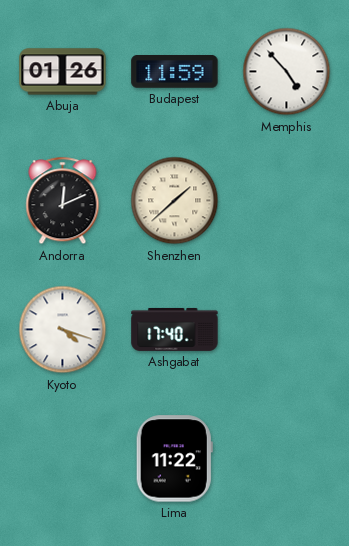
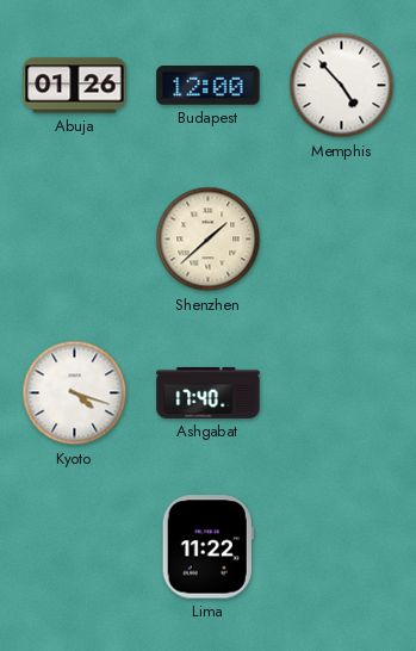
Budapest: 11:59 -> 12:00
Andorra: 12:11 -> none
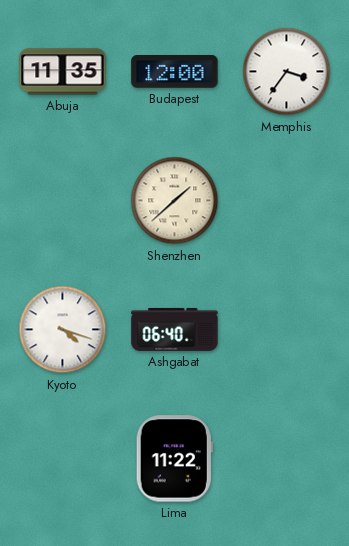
Abuja: 01:26 -> 11:35
Memphis: 4:53 -> 3:36
Ashgabat: 17:40 -> 06:40
